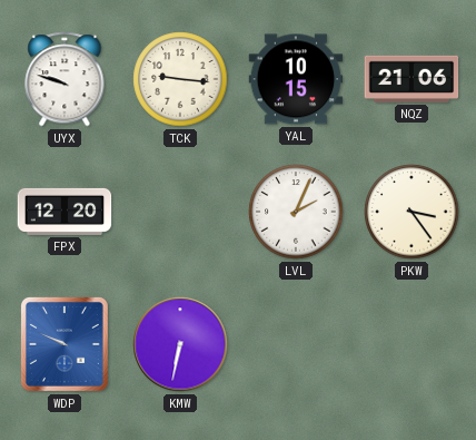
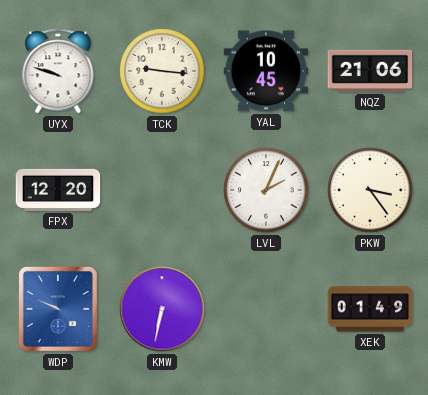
YAL: 10:15 -> 10:45
XEK: none -> 01:49
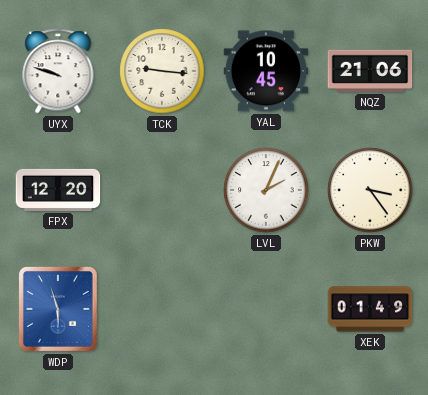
WDP: 9:49 -> 5:57
KMW: 6:32 -> none
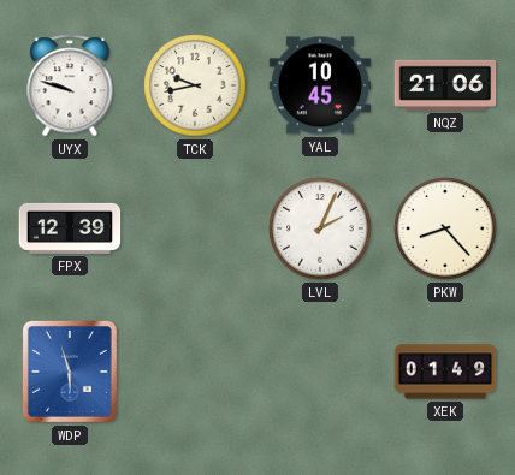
TCK: 9:16 -> 9:43
FPX: 12:20 -> 12:39
PKW: 3:24 -> 8:23
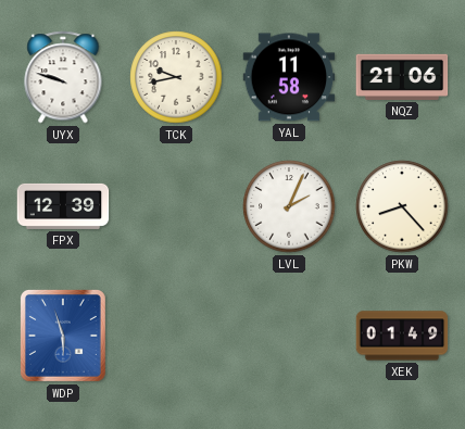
YAL: 10:45 -> 11:58
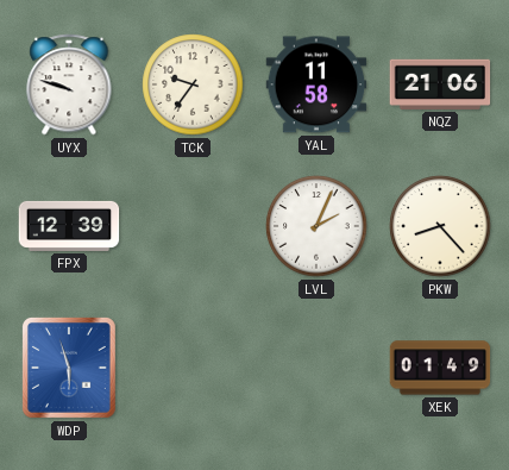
TCK: 9:43 -> 9:36
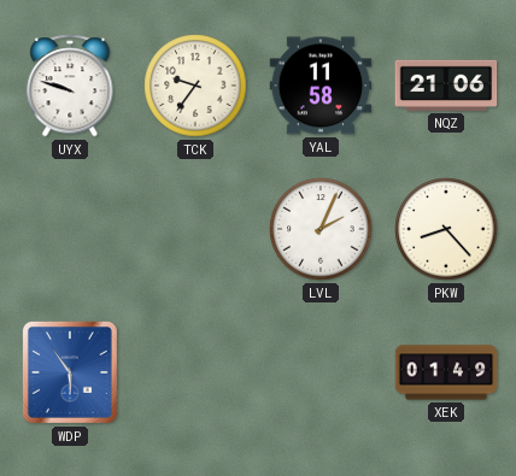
FPX: 12:39 -> none
WDP: 5:57 -> 5:54
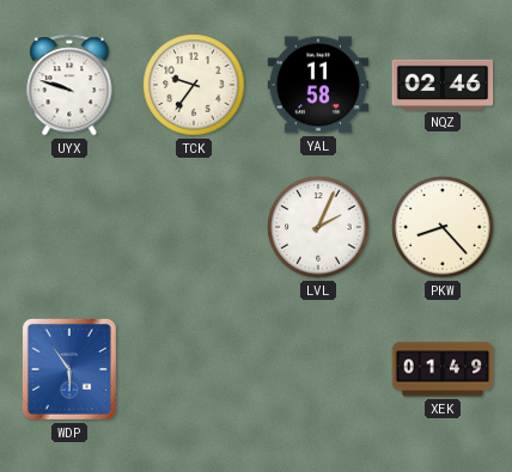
NQZ: 21:06 -> 02:46
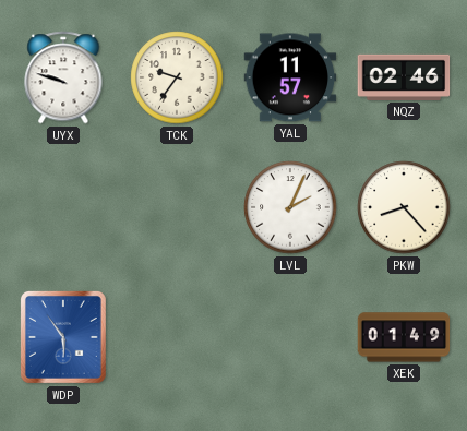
YAL: 11:58 -> 11:57
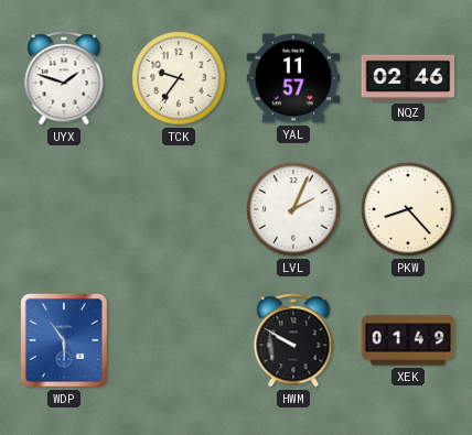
UYX: 9:48 -> 1:48
HWM: none -> 9:50
